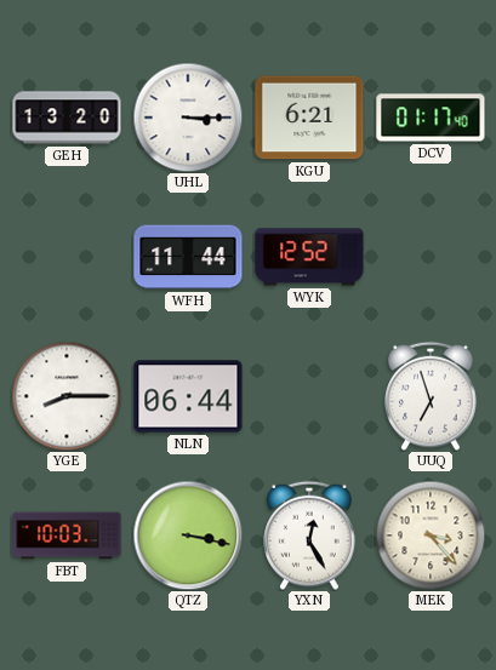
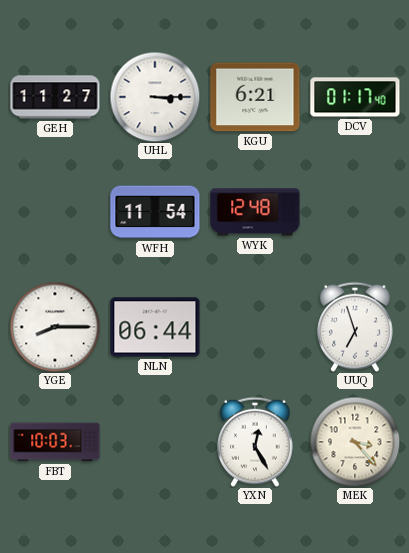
GEH: 13:20 -> 11:27
WFH: 11:44 -> 11:54
WYK: 12:52 -> 12:48
QTZ: 3:17 -> none
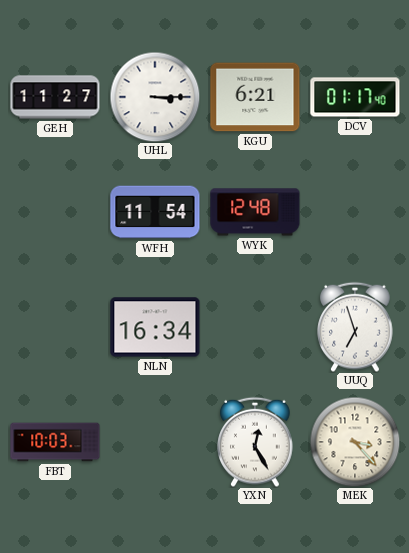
YGE: 8:15 -> none
NLN: 06:44 -> 16:34
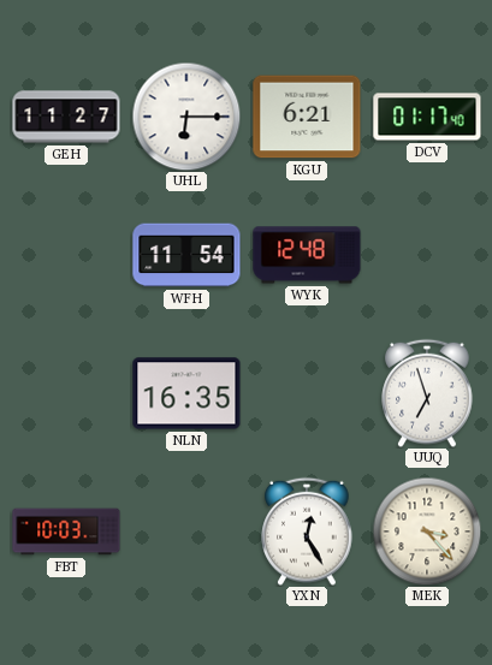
UHL: 3:15 -> 6:15
NLN: 16:34 -> 16:35
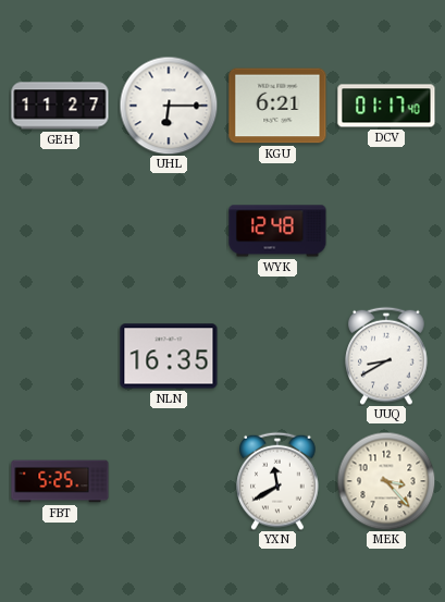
WFH: 11:54 -> none
UUQ: 6:57 -> 8:40
FBT: 10:03 -> 5:25
YXN: 12:25 -> 11:40
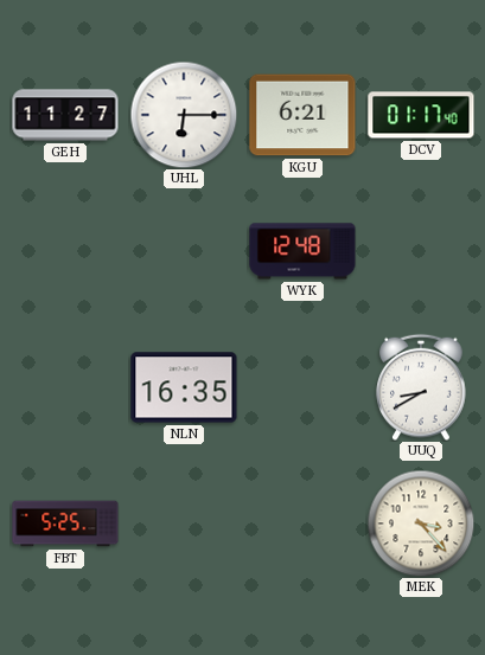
YXN: 11:40 -> none
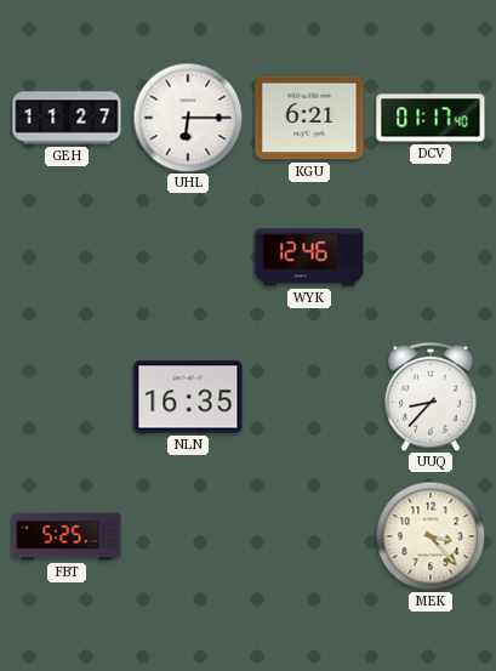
WYK: 12:48 -> 12:46
UUQ: 8:40 -> 8:37
